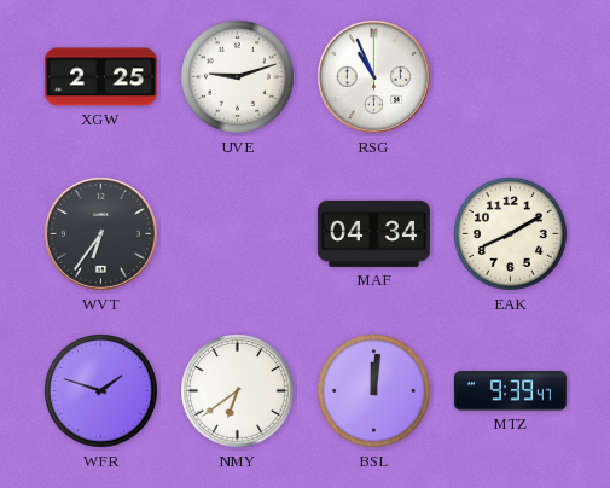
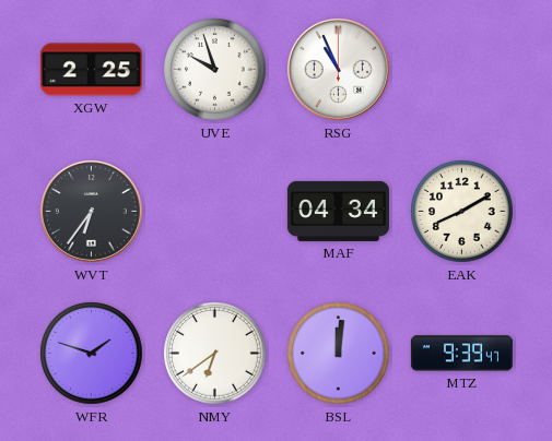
UVE: 9:12 -> 9:57
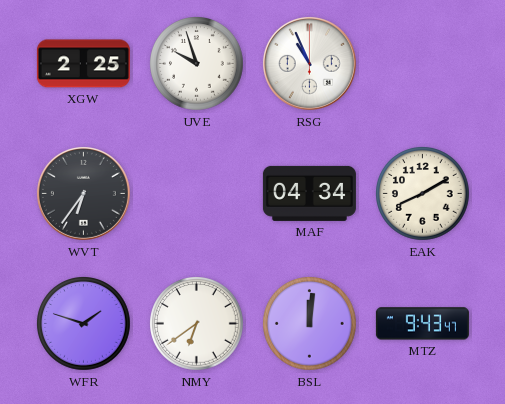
MTZ: 9:39 -> 9:43
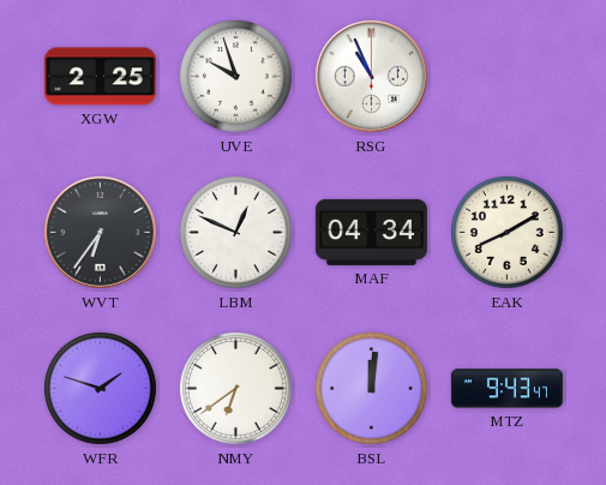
LBM: none -> 12:49
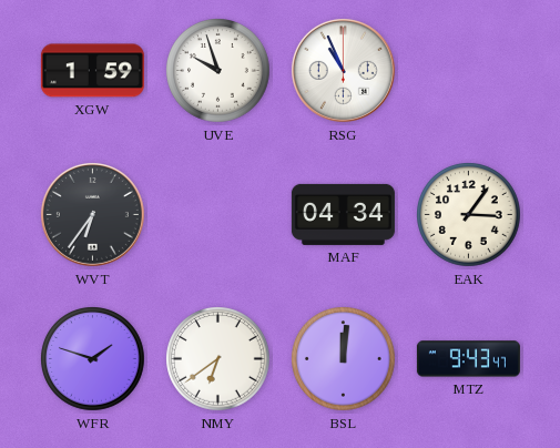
XGW: 2:25 -> 1:59
LBM: 12:49 -> none
EAK: 8:10 -> 3:06
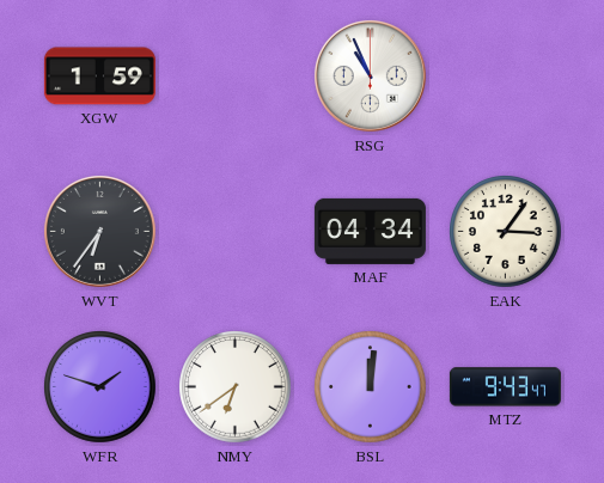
UVE: 9:57 -> none
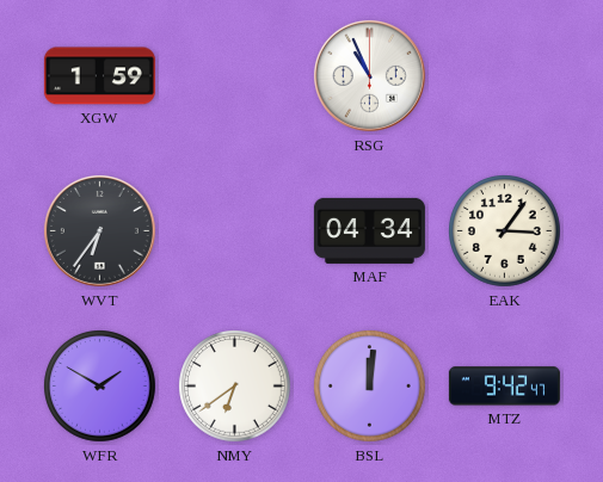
WFR: 1:48 -> 1:50
MTZ: 9:43 -> 9:42
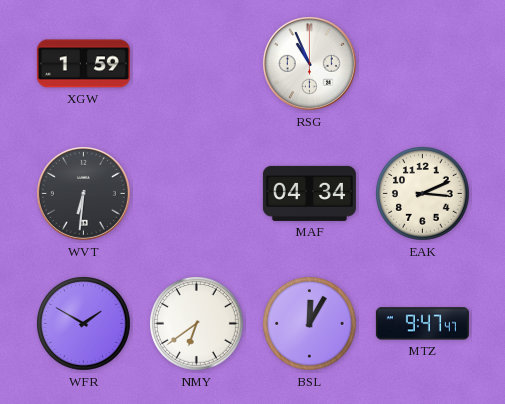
WVT: 6:36 -> 6:31
EAK: 3:06 -> 3:11
BSL: 12:01 -> 12:05
MTZ: 9:42 -> 9:47
